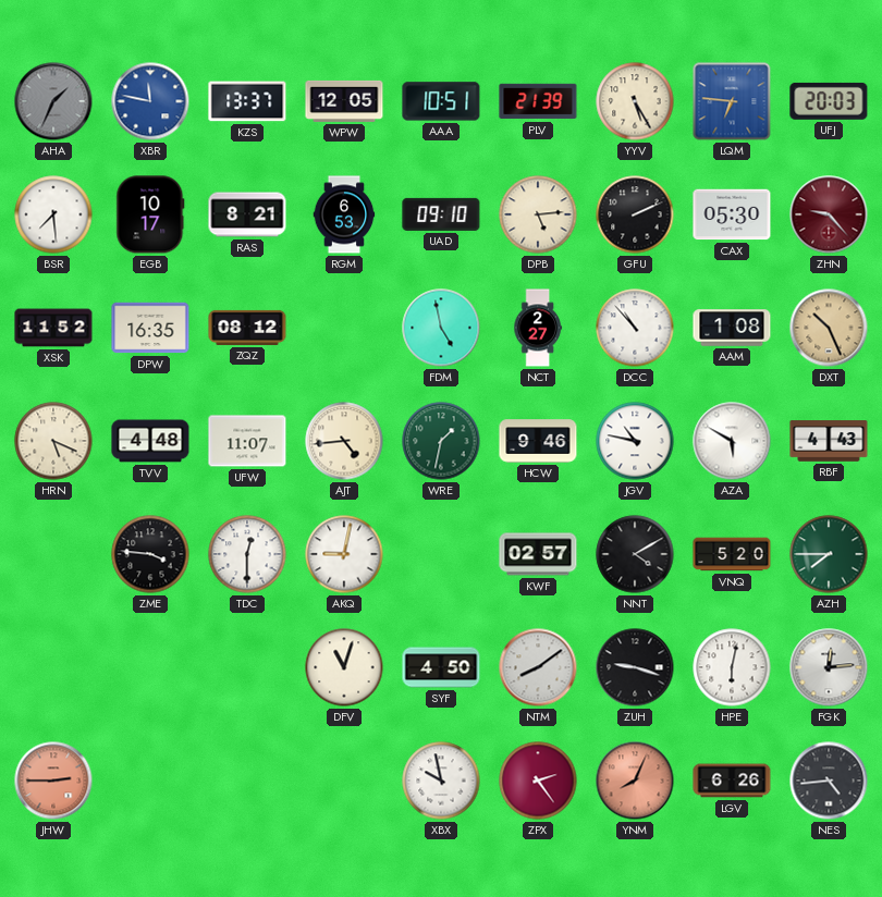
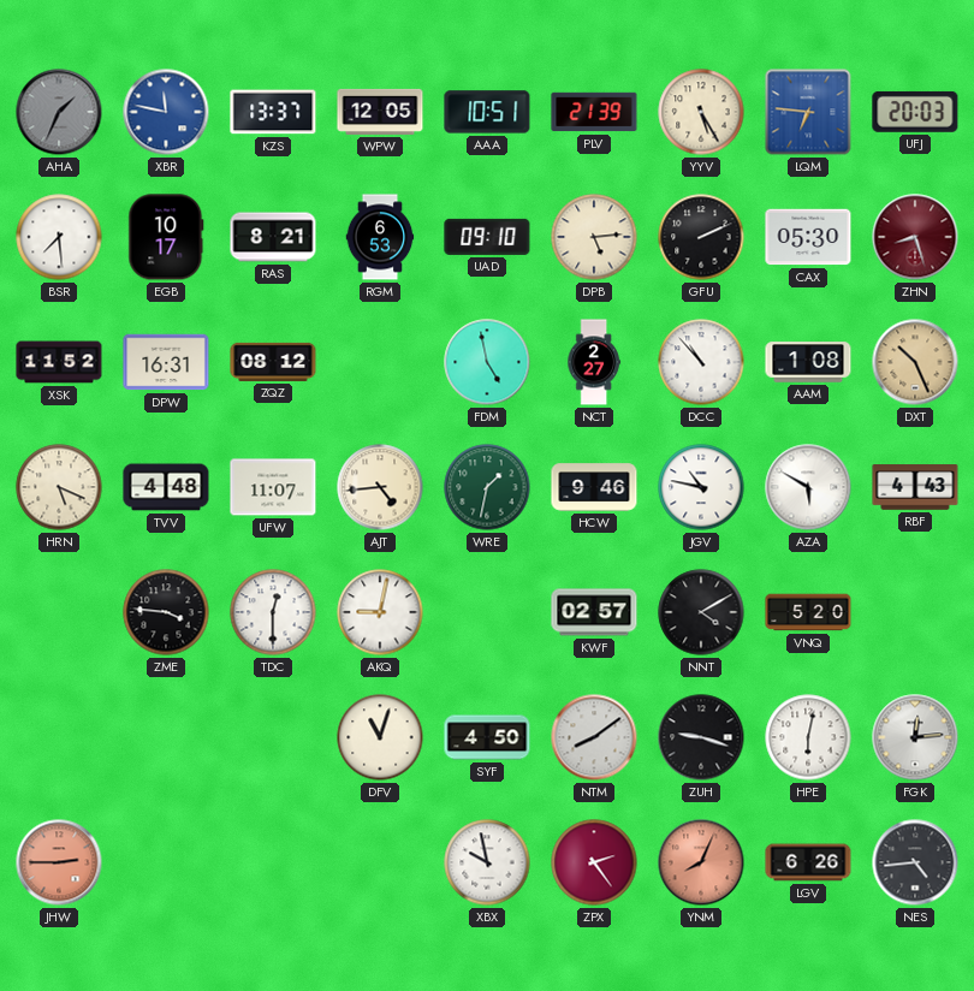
ZHN: 9:23 -> 8:27
DPW: 16:35 -> 16:31
AZH: 7:45 -> none
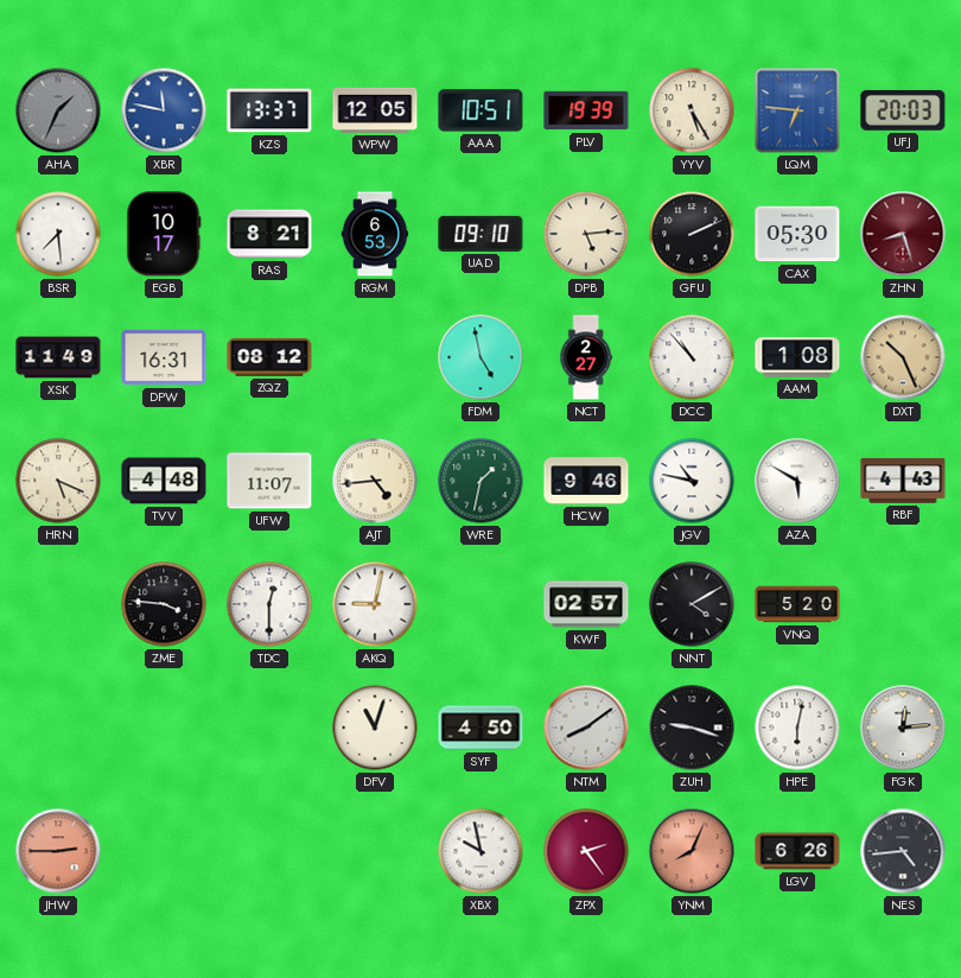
PLV: 21:39 -> 19:39
XSK: 11:52 -> 11:49
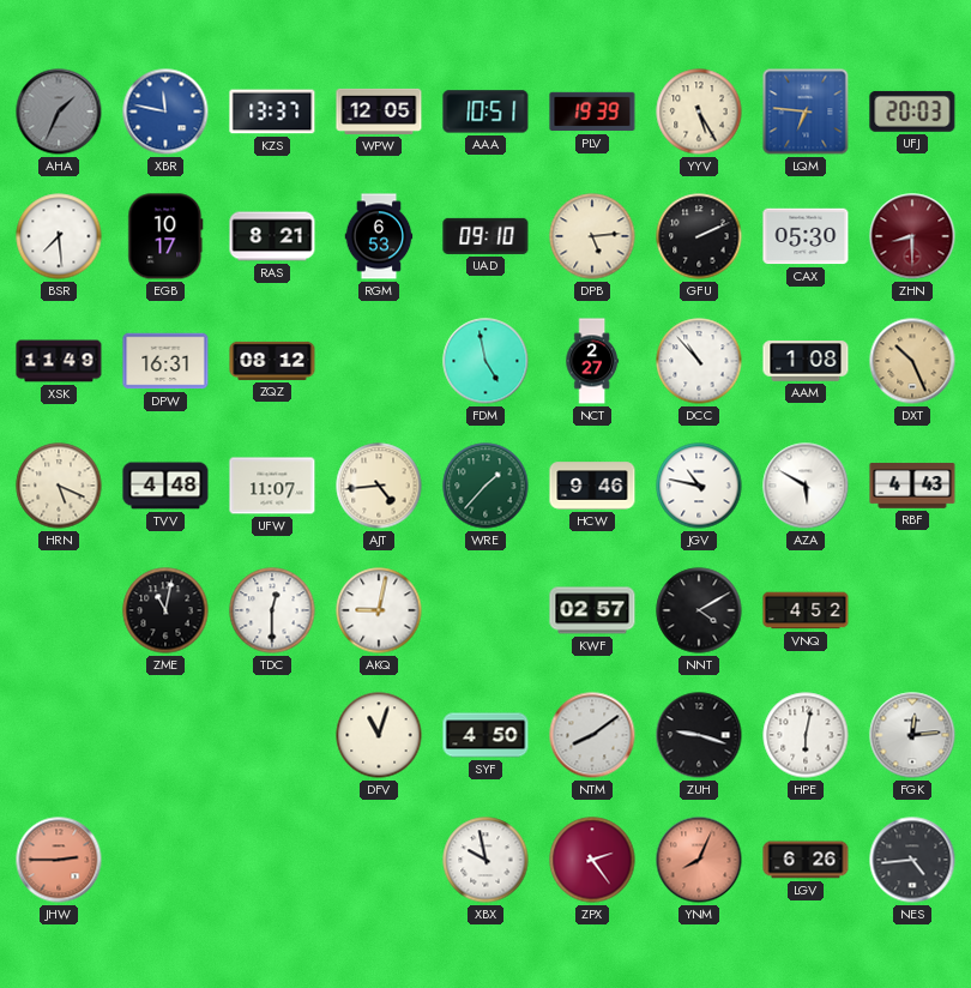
ZHN: 8:27 -> 8:30
WRE: 1:32 -> 1:37
ZME: 3:46 -> 11:02
VNQ: 5:20 -> 4:52
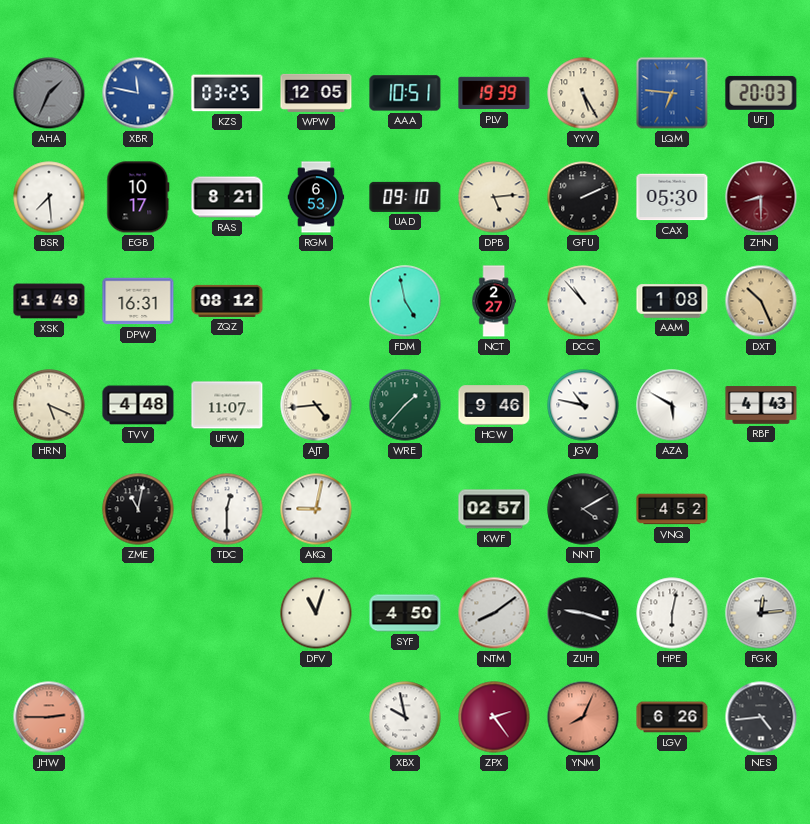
KZS: 13:37 -> 03:25
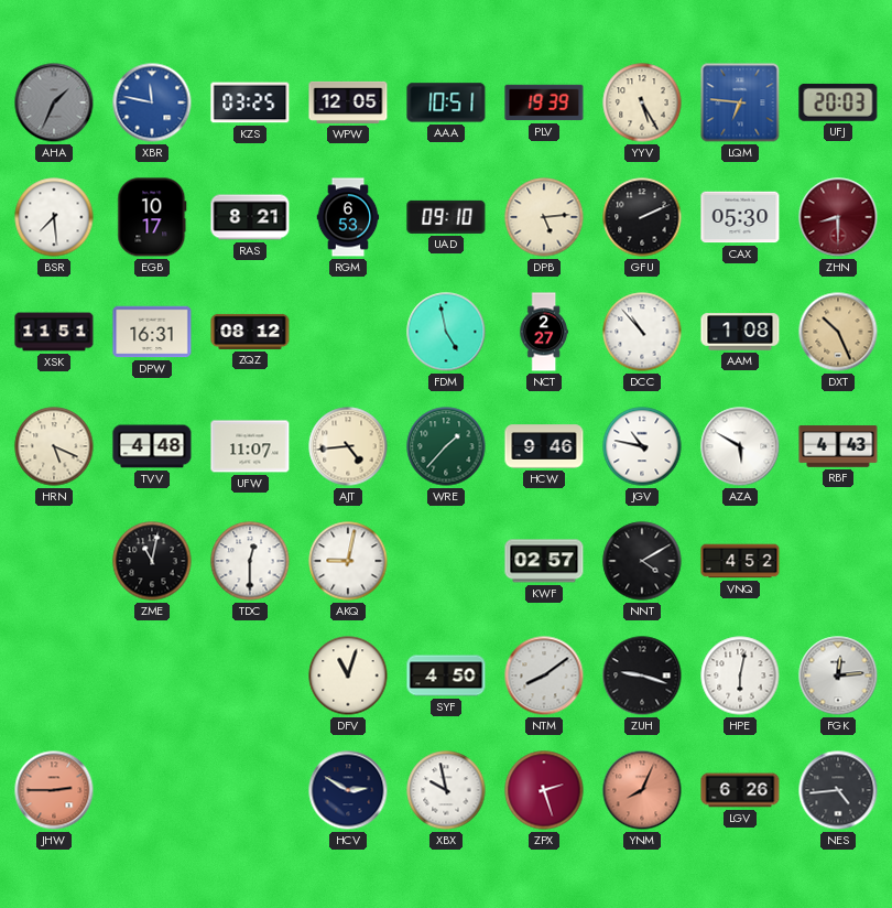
XSK: 11:49 -> 11:51
HCV: none -> 2:50
ZPX: 2:24 -> 2:27
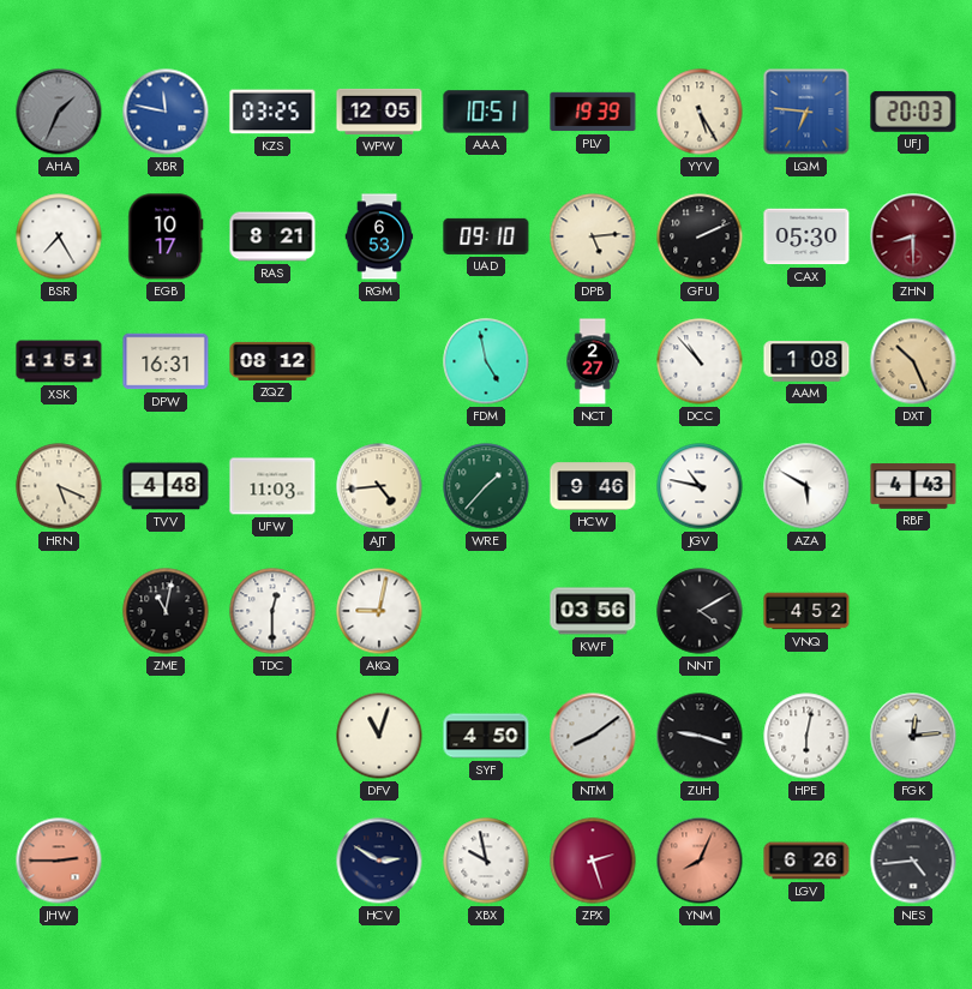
BSR: 7:29 -> 7:25
UFW: 11:07 -> 11:03
KWF: 02:57 -> 03:56
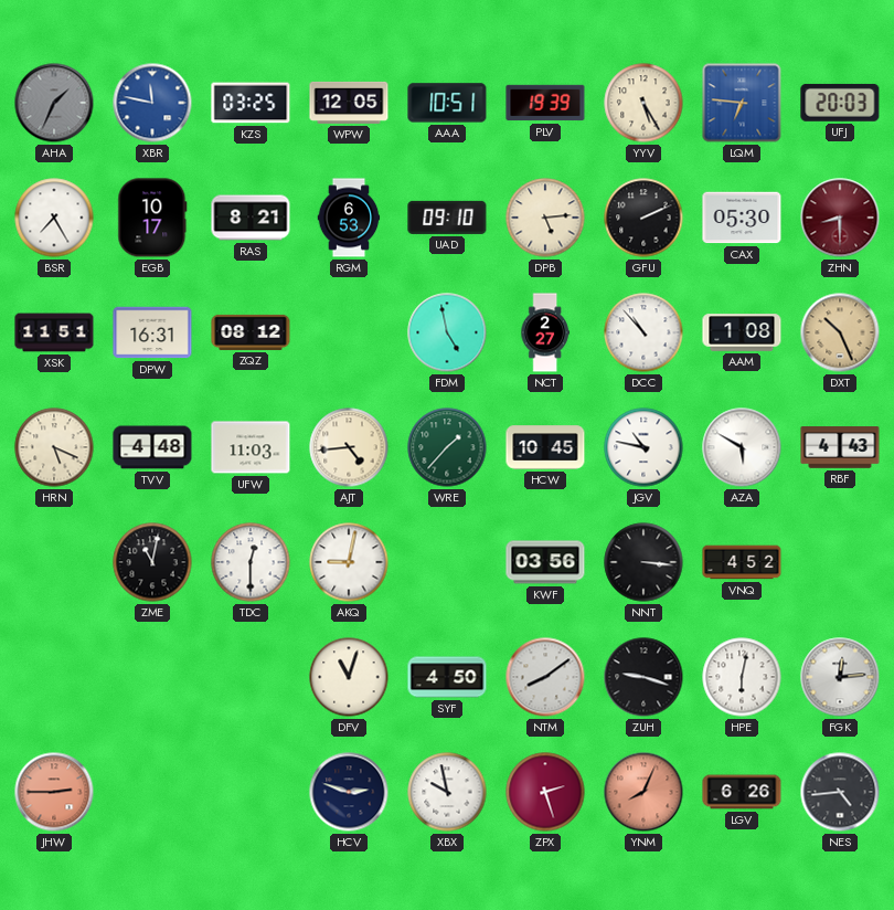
HCW: 9:46 -> 10:45
NNT: 4:10 -> 3:16
HCV: 2:50 -> 2:48
